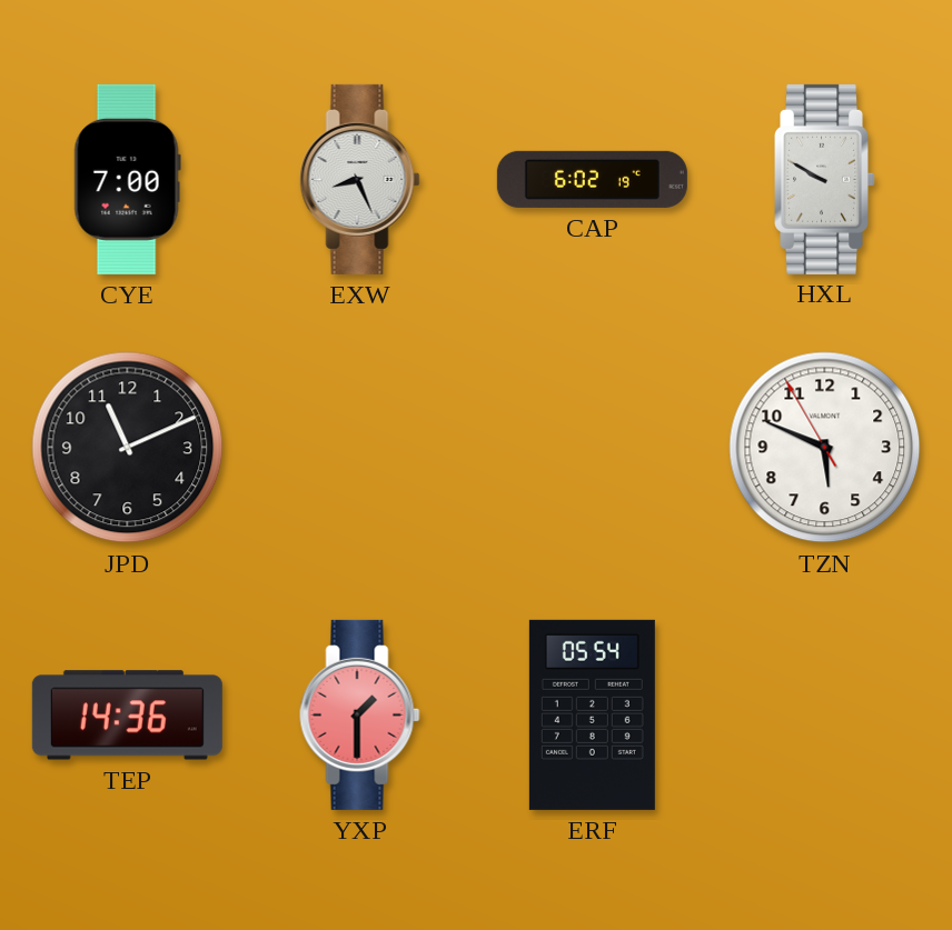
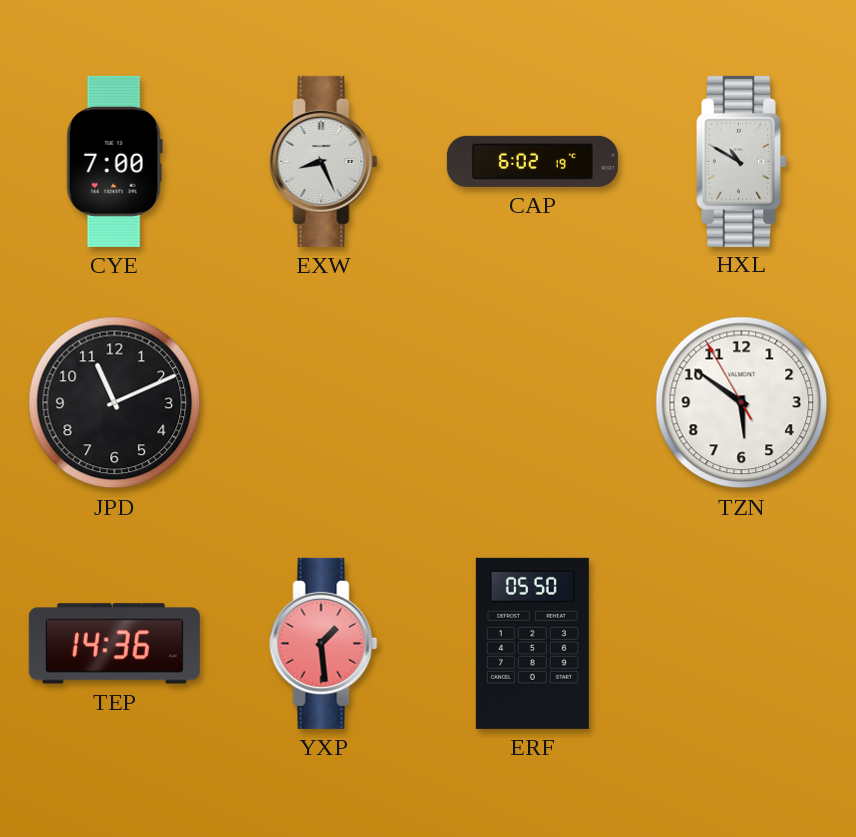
HXL: 9:50 -> 10:50
TZN: 5:48 -> 5:50
YXP: 1:30 -> 1:29
ERF: 05:54 -> 05:50
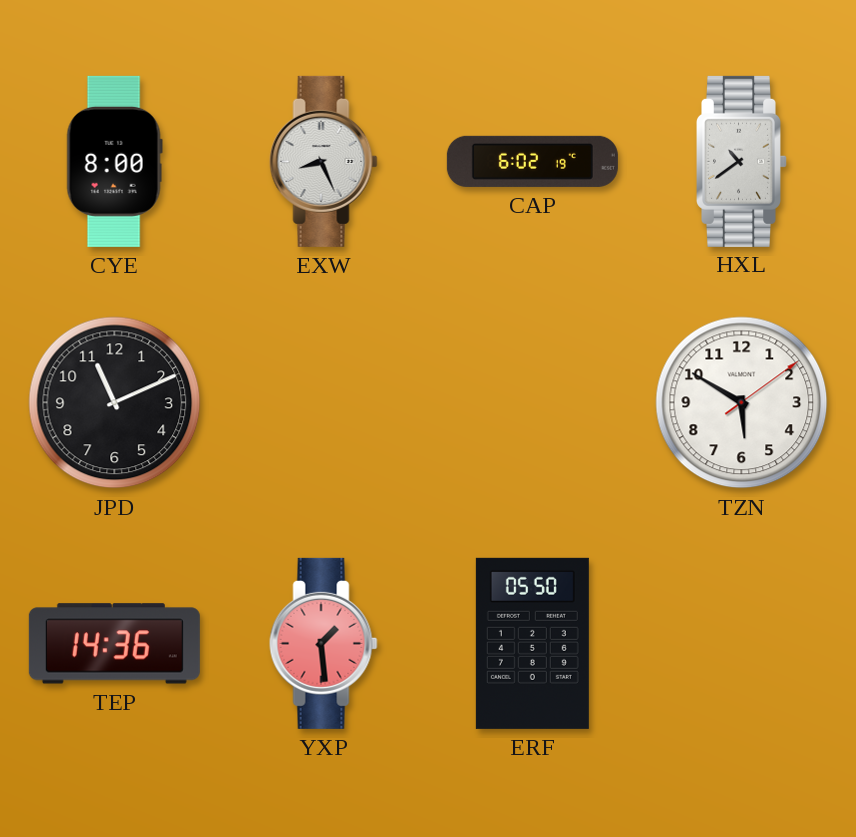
CYE: 7:00 -> 8:00
HXL: 10:50 -> 10:39
TZN: 5:50:55 -> 5:50:09
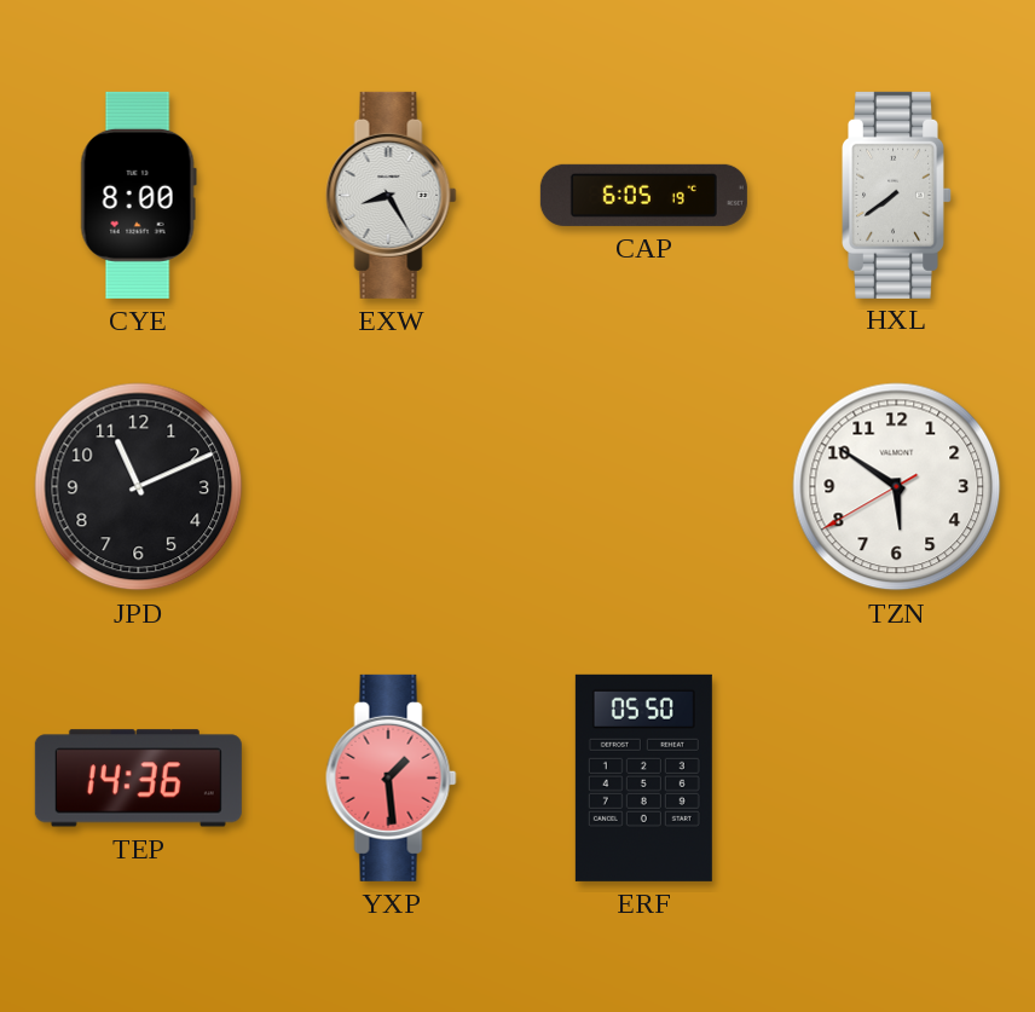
EXW: 8:26 -> 8:25
CAP: 6:02 -> 6:05
HXL: 10:39 -> 7:39
TZN: 5:50:09 -> 5:50:40
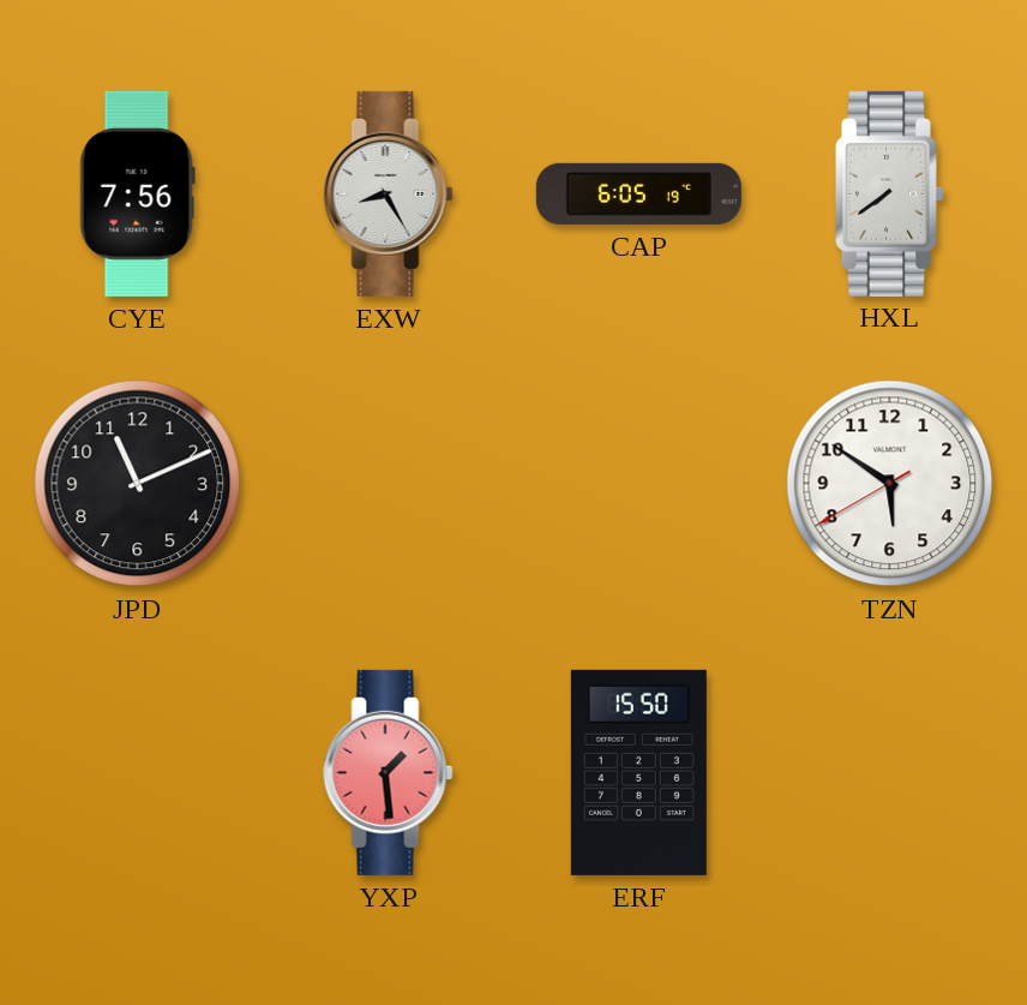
CYE: 8:00 -> 7:56
TEP: 14:36 -> none
ERF: 05:50 -> 15:50
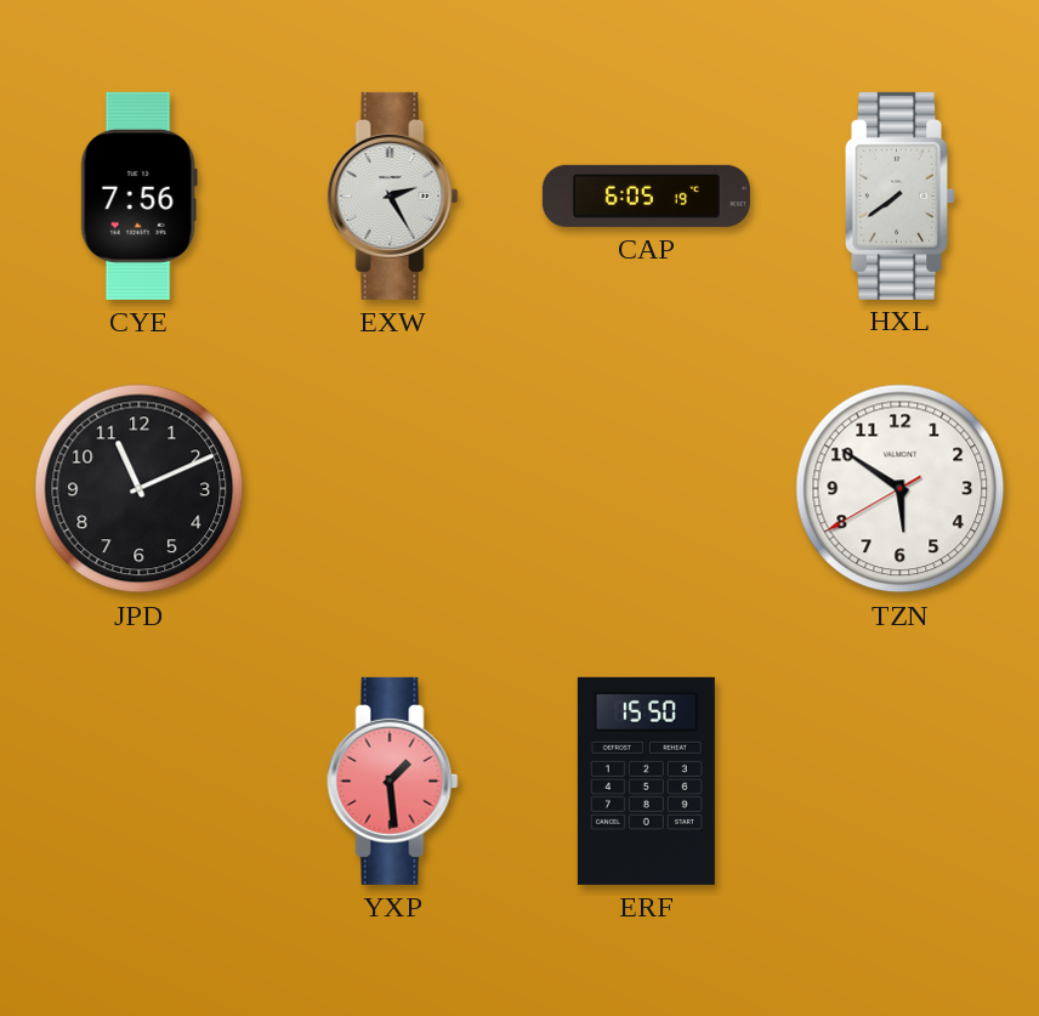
EXW: 8:25 -> 2:25
